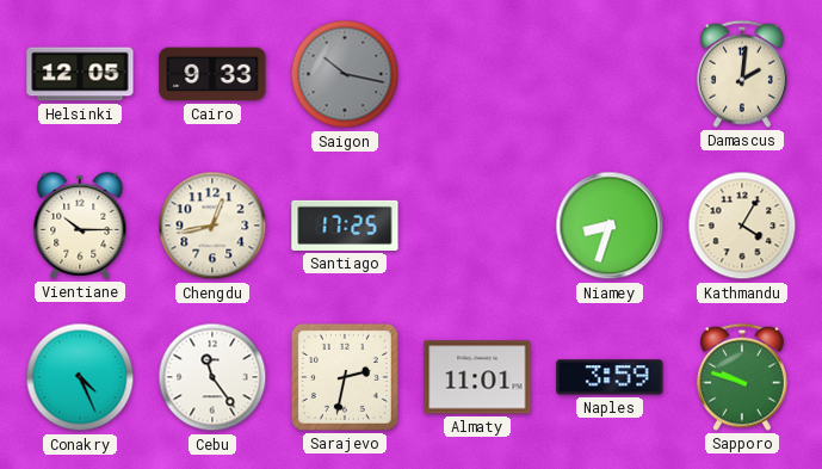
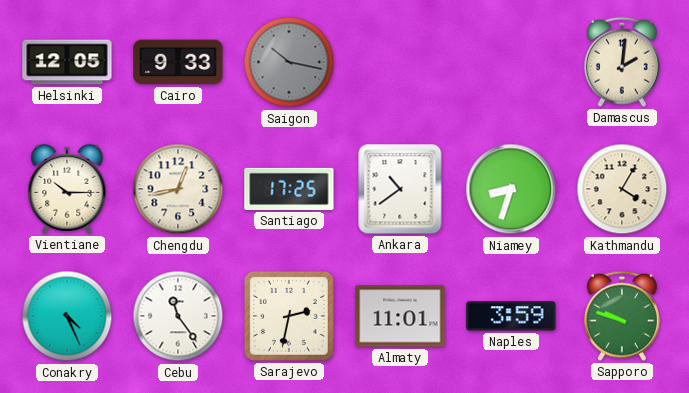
Ankara: none -> 10:39
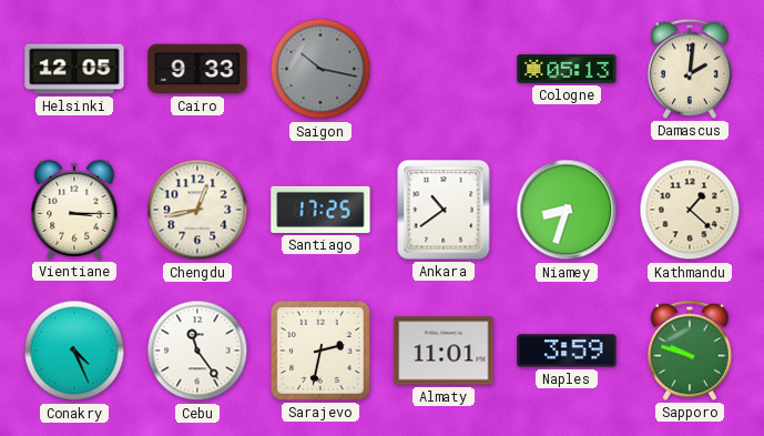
Cologne: none -> 05:13
Vientiane: 10:15 -> 3:15
Kathmandu: 4:05 -> 1:22
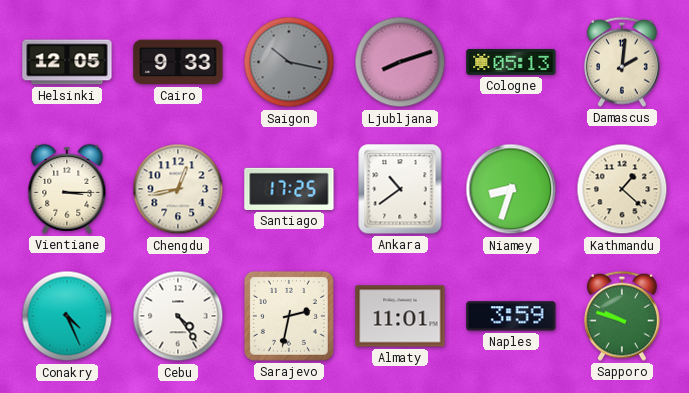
Ljubljana: none -> 8:12
Cebu: 11:24 -> 4:24
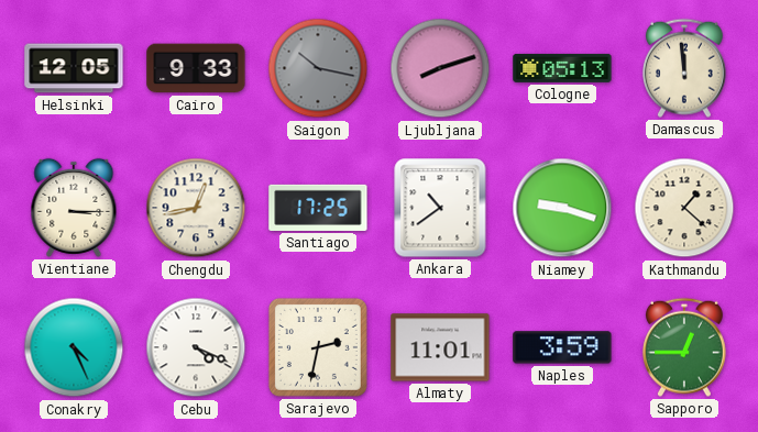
Damascus: 2:01 -> 11:59
Niamey: 8:33 -> 9:18
Cebu: 4:24 -> 4:19
Sapporo: 9:48 -> 12:45
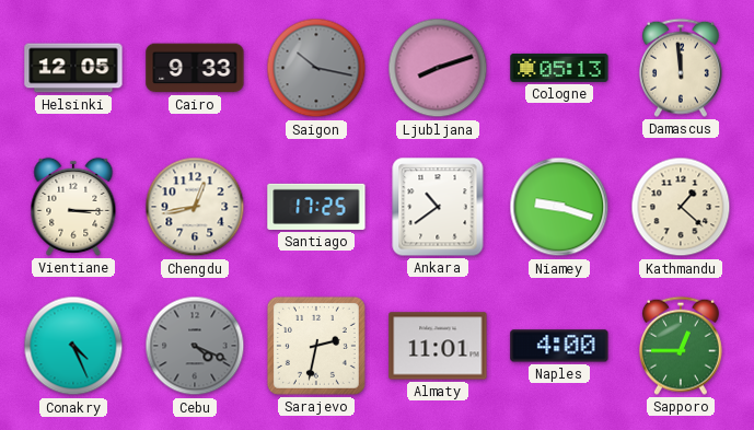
Cebu dial: white -> grey
Naples: 3:59 -> 4:00
